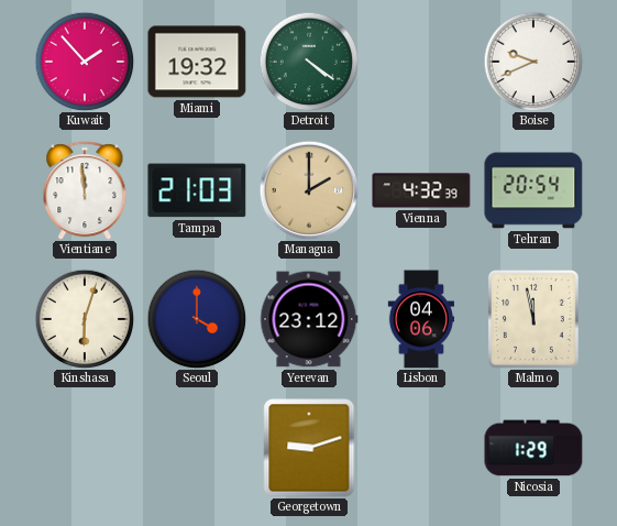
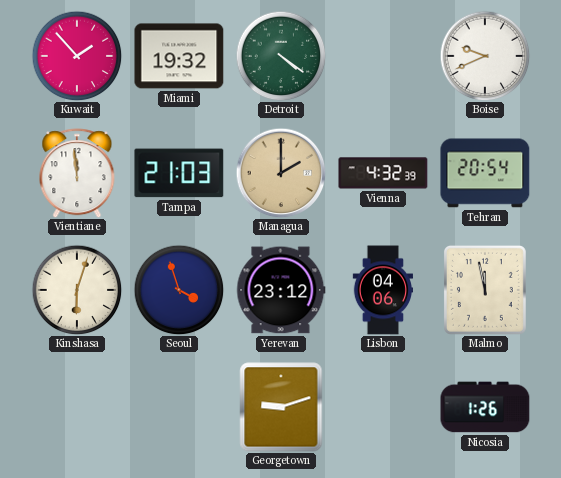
Seoul: 4:00 -> 3:57
Nicosia: 1:29 -> 1:26
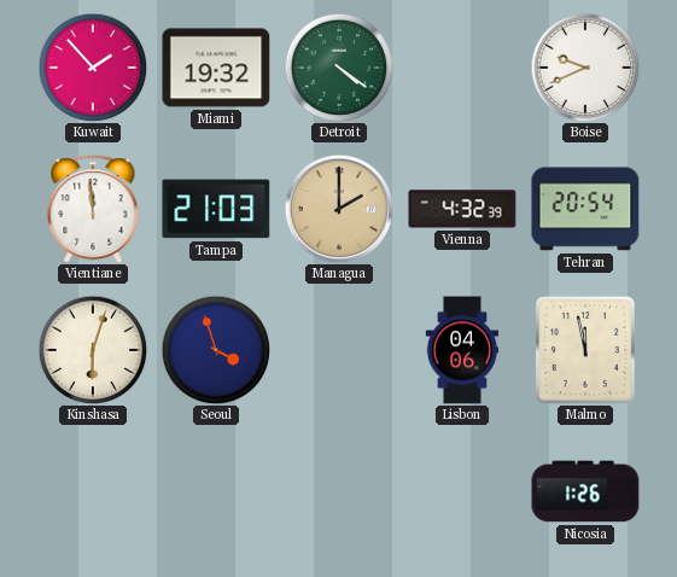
Yerevan: 23:12 -> none
Georgetown: 9:12 -> none
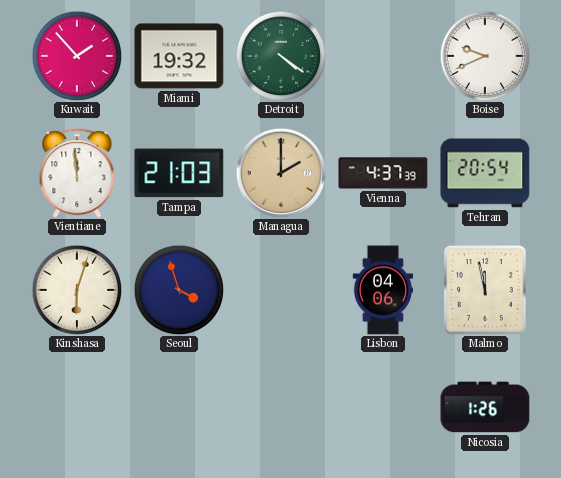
Vienna: 4:32 -> 4:37
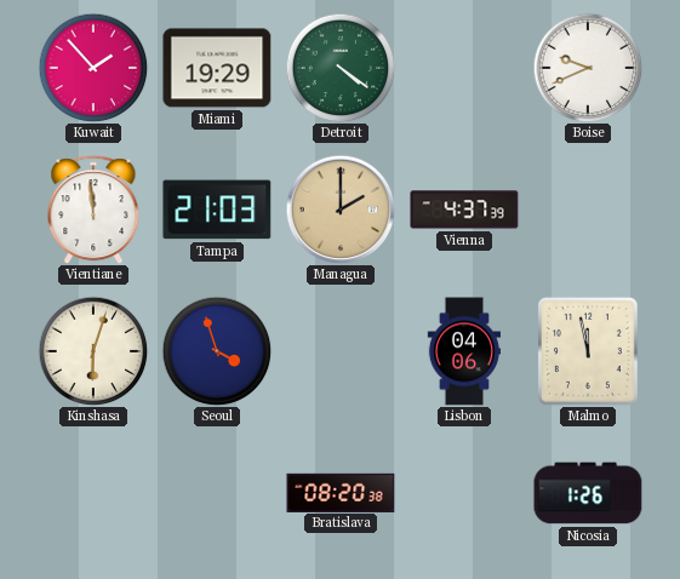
Miami: 19:32 -> 19:29
Tehran: 20:54 -> none
Bratislava: none -> 08:20
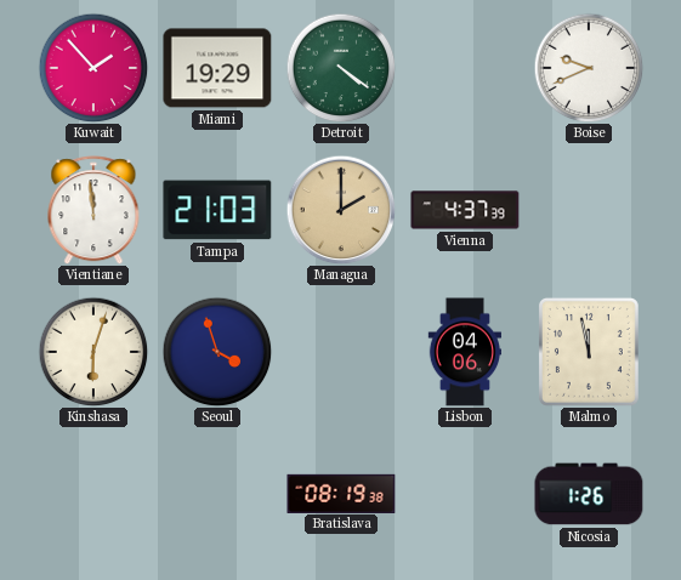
Bratislava: 08:20 -> 08:19
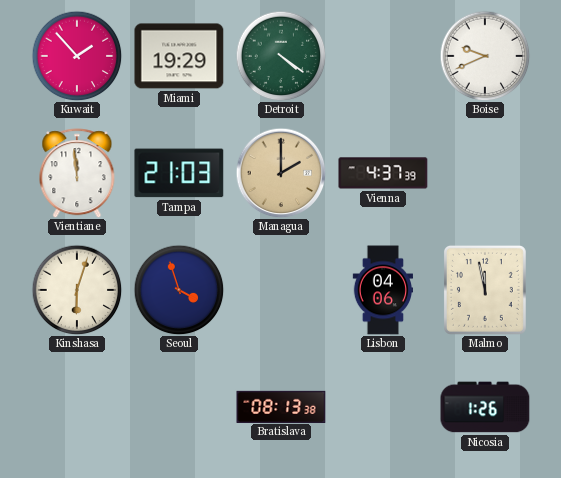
Bratislava: 08:19 -> 08:13
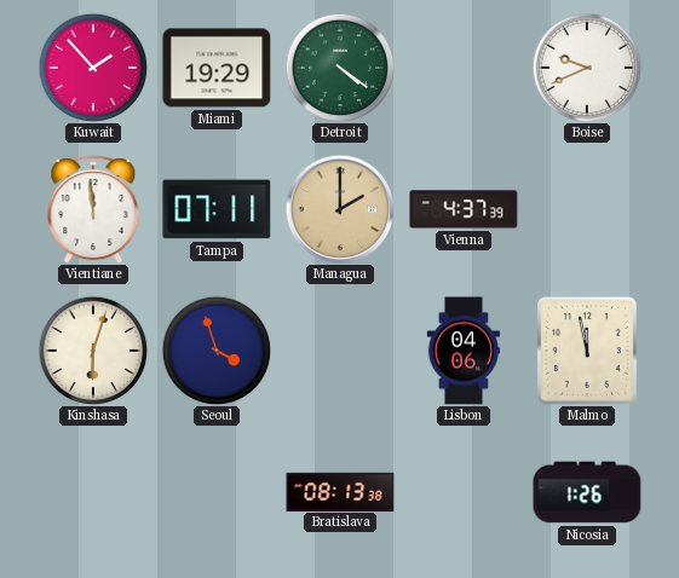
Tampa: 21:03 -> 07:11
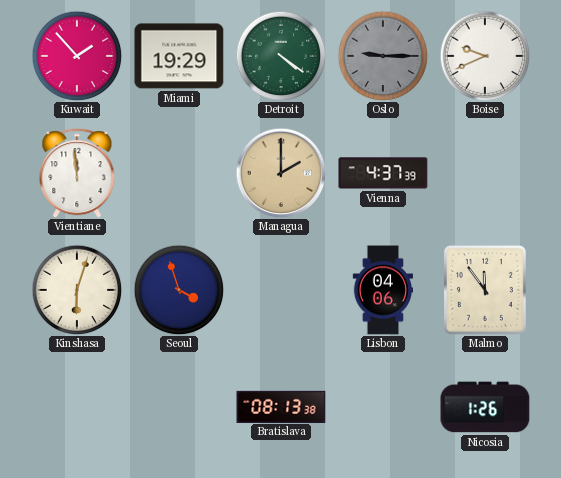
Oslo: none -> 9:15
Tampa: 07:11 -> none
Malmo: 11:58 -> 11:54
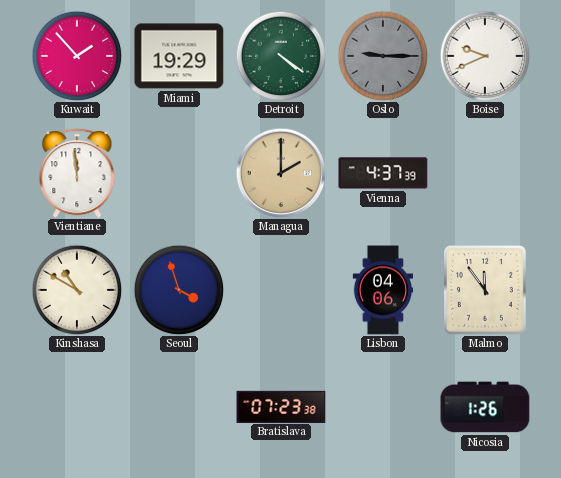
Kinshasa: 6:03 -> 10:50
Bratislava: 08:13 -> 07:23
